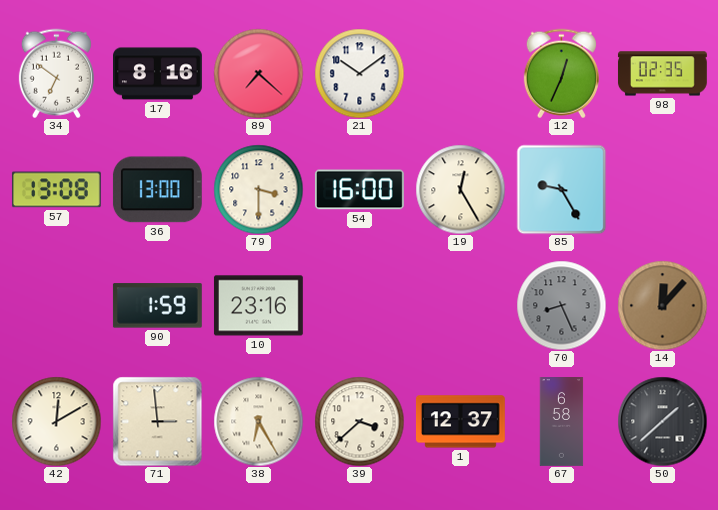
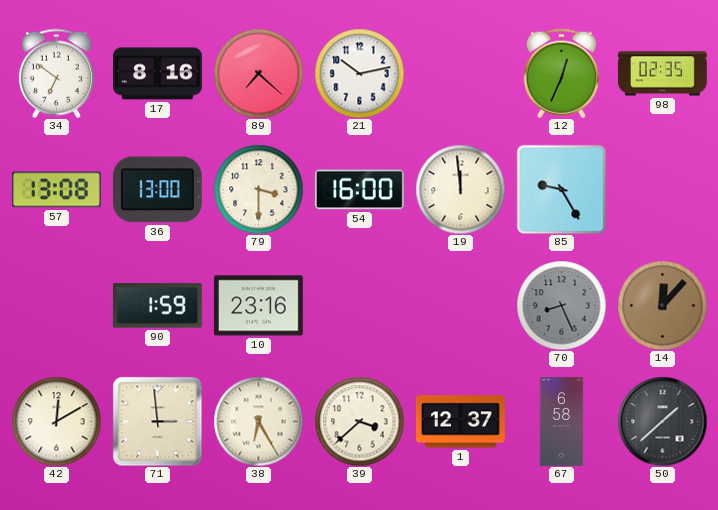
21: 10:09 -> 10:13
19: 12:25 -> 11:59
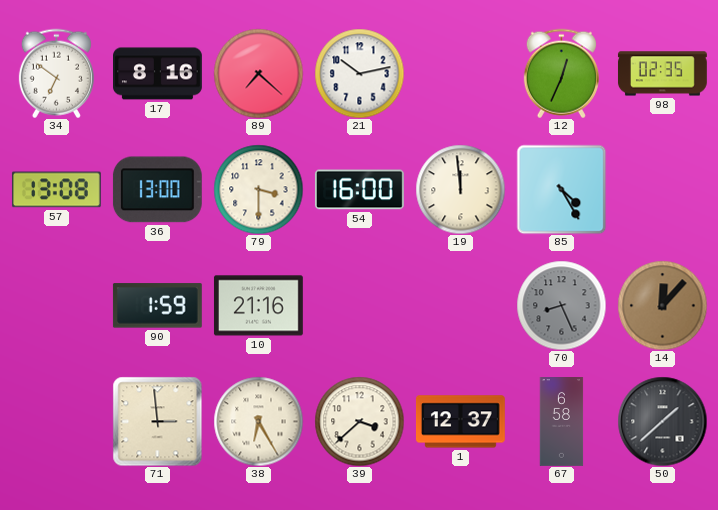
85: 9:25 -> 4:25
10: 23:16 -> 21:16
42: 12:10 -> none
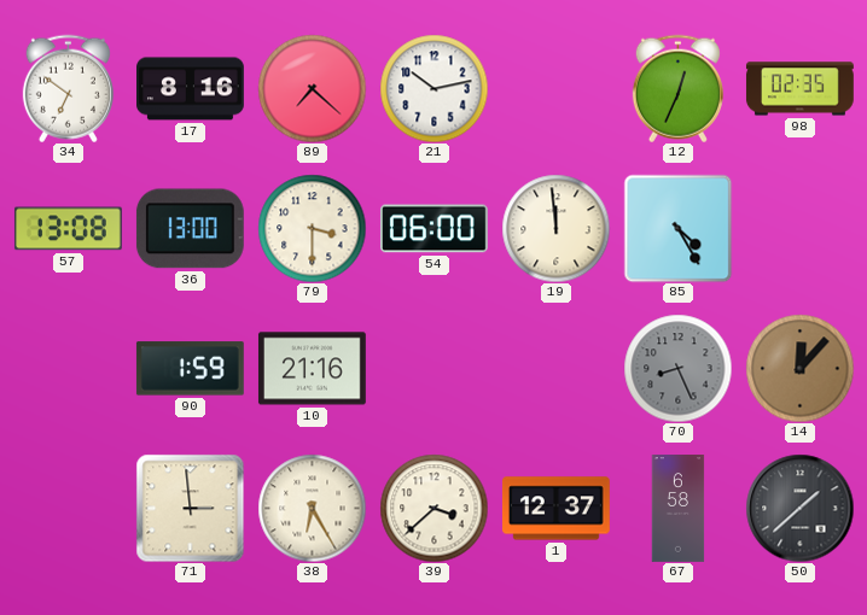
54: 16:00 -> 06:00
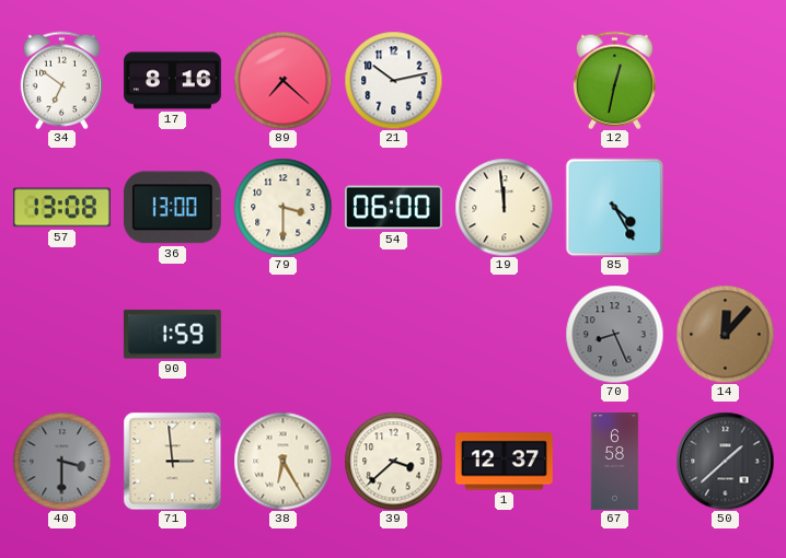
12: 12:34 -> 12:32
98: 02:35 -> none
10: 21:16 -> none
40: none -> 3:30
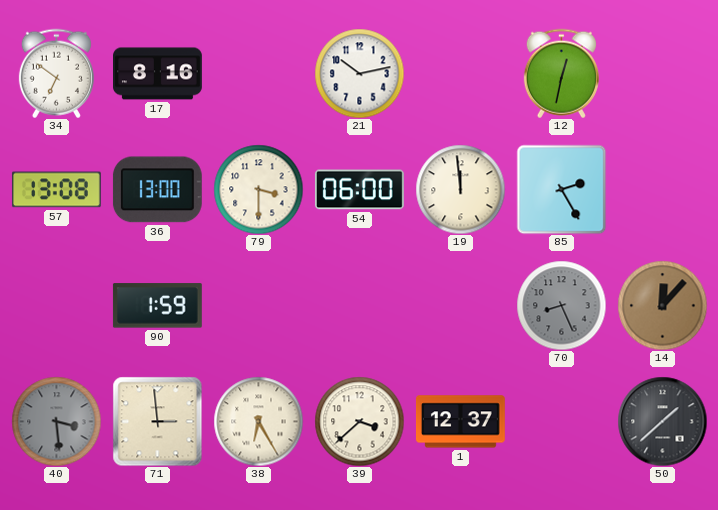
89: 7:22 -> none
85: 4:25 -> 2:25
40: 3:30 -> 3:29
67: 6:58 -> none
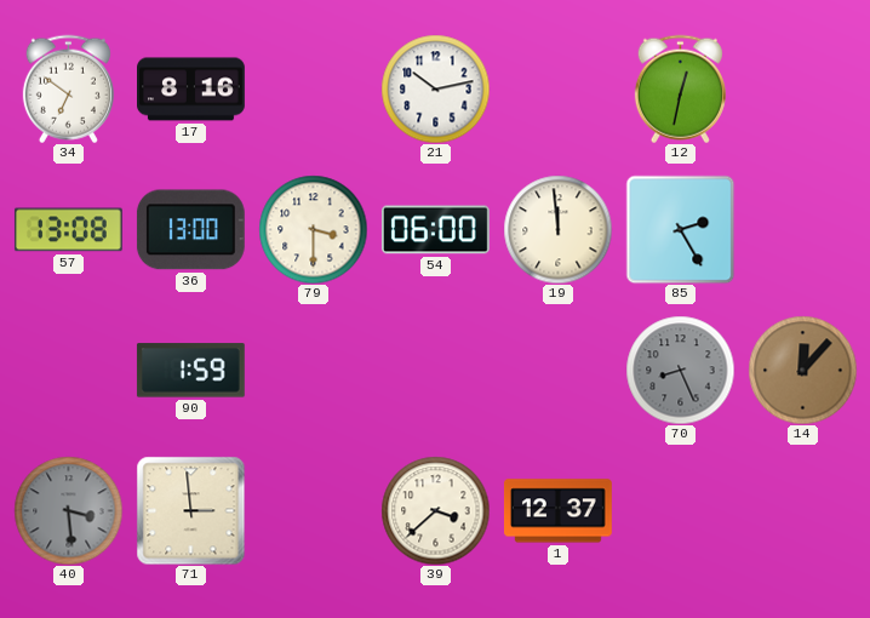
38: 6:25 -> none
50: 1:38 -> none
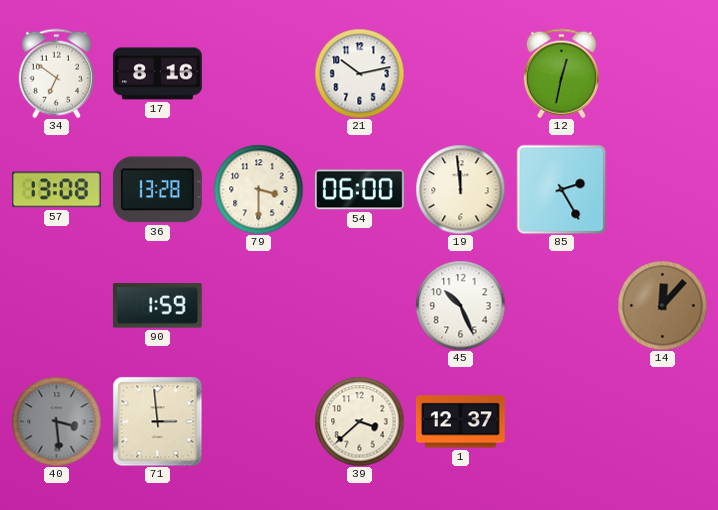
36: 13:00 -> 13:28
45: none -> 10:26
70: 8:26 -> none
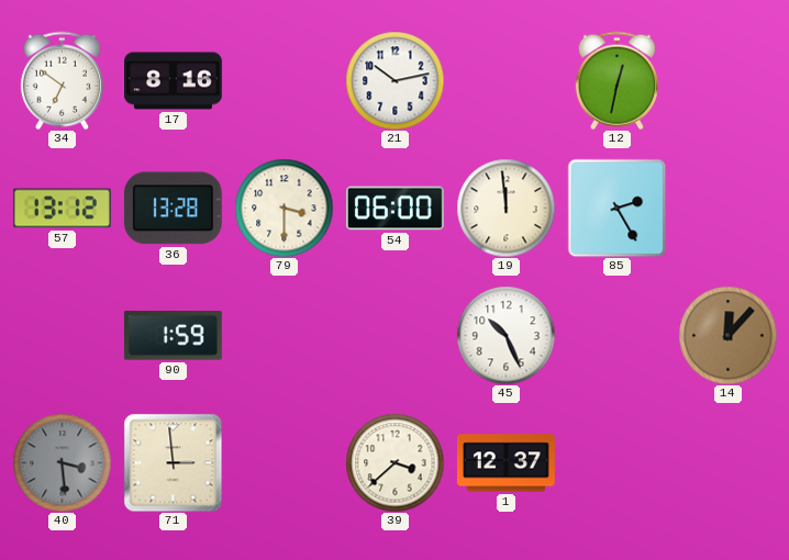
57: 13:08 -> 13:12
